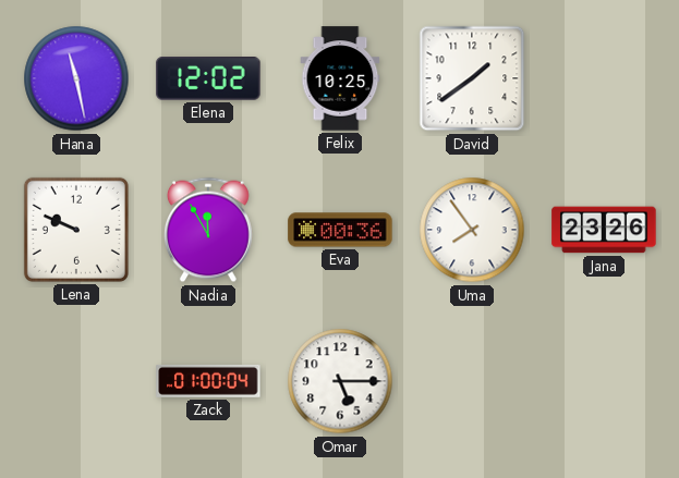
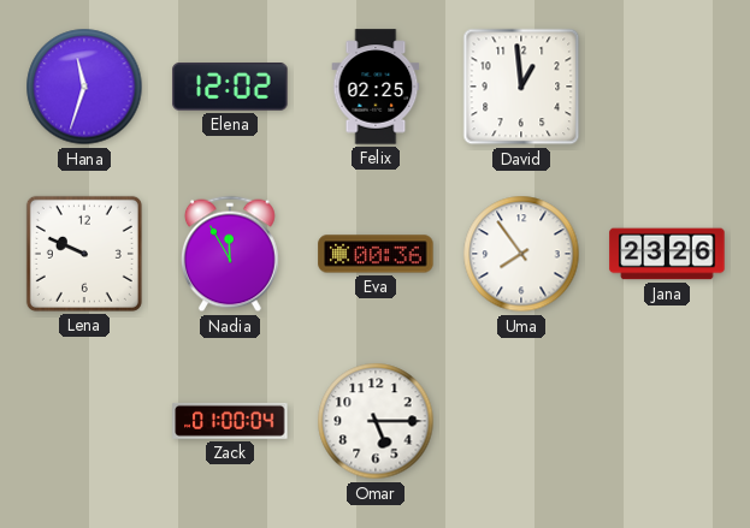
Hana: 11:28 -> 11:33
Felix: 10:25 -> 02:25
David: 1:39 -> 12:59
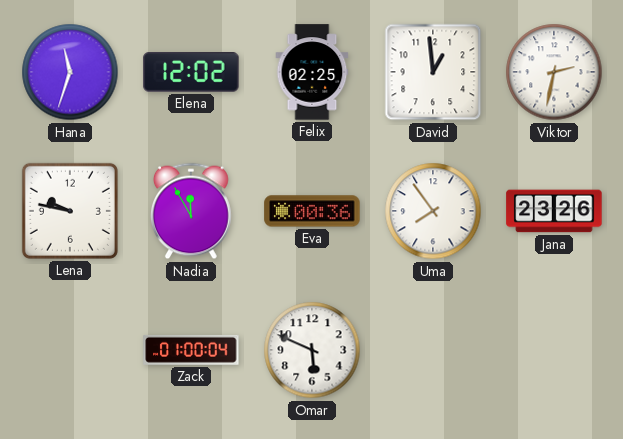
Viktor: none -> 2:32
Lena: 9:49 -> 9:47
Omar: 5:15 -> 5:49
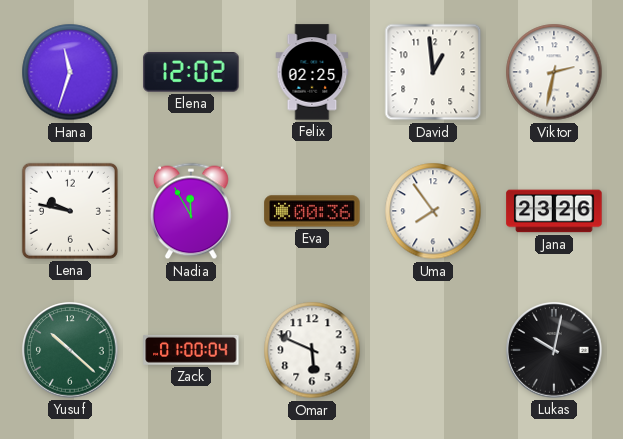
Yusuf: none -> 10:22
Lukas: none -> 10:02
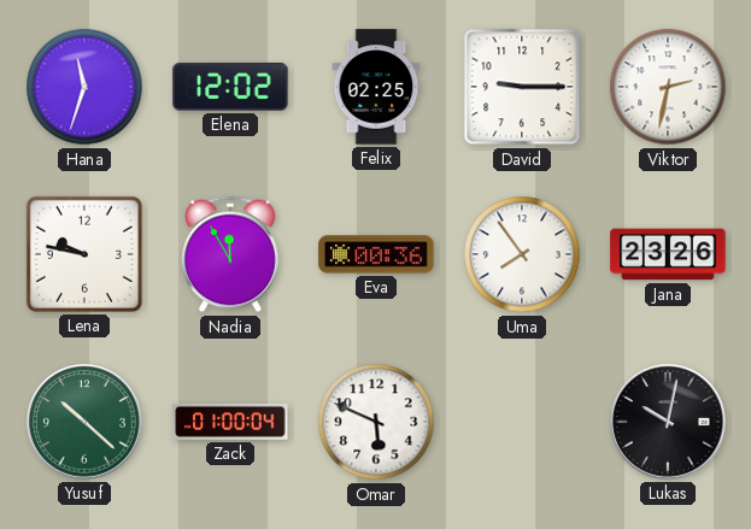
David: 12:59 -> 9:15
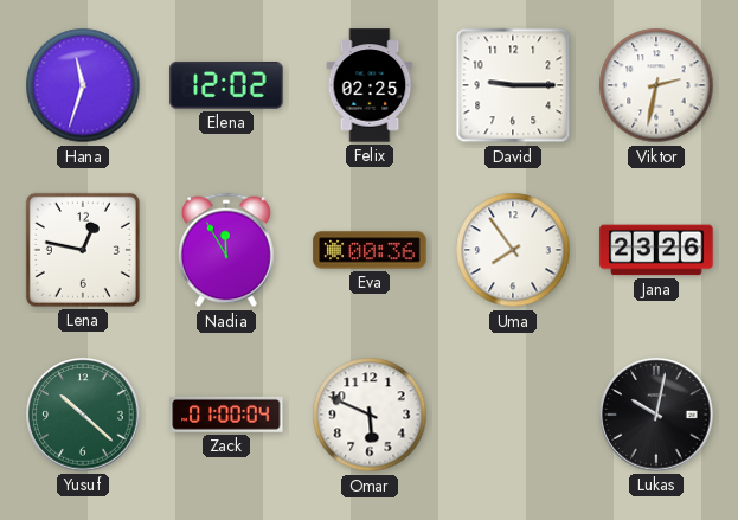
Lena: 9:47 -> 12:47
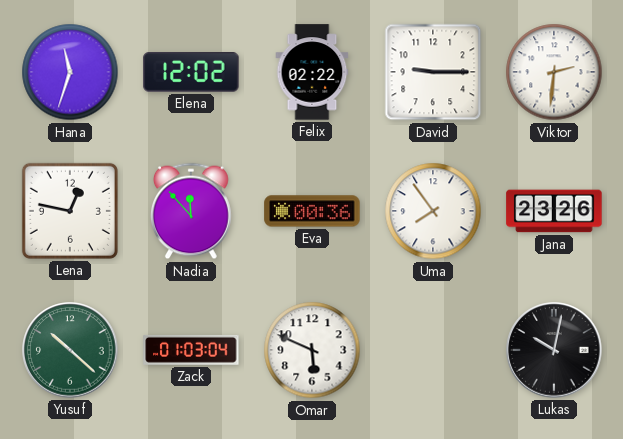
Felix: 02:25 -> 02:22
Viktor: 2:32 -> 2:31
Nadia: 11:55 -> 11:53
Zack: 01:00 -> 01:03
